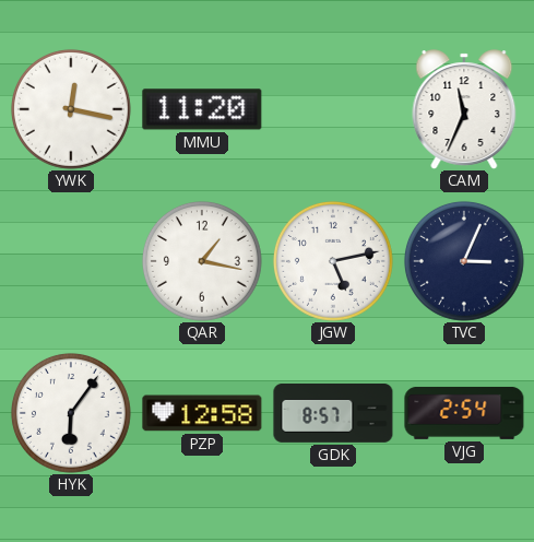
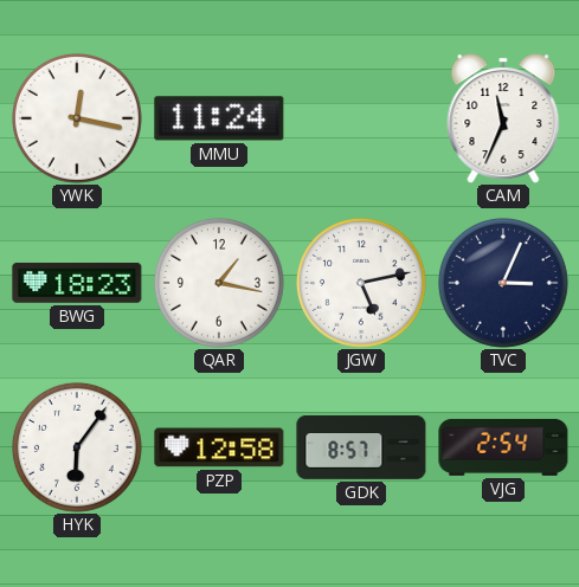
MMU: 11:20 -> 11:24
BWG: none -> 18:23
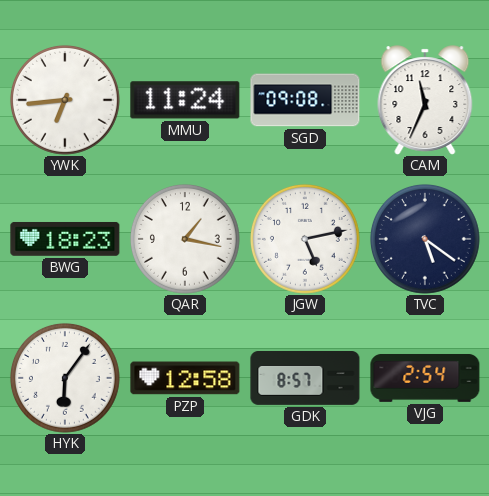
YWK: 12:17 -> 6:44
SGD: none -> 09:08
TVC: 3:04 -> 5:21
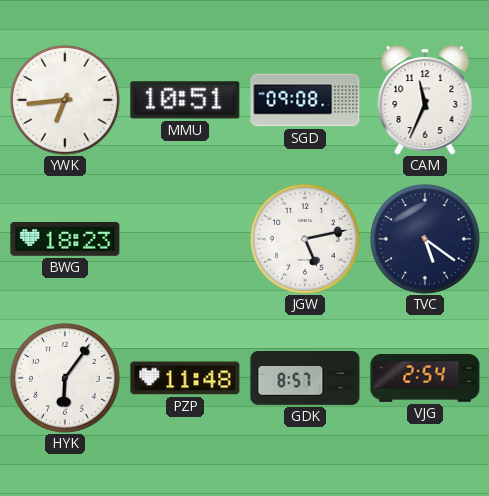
MMU: 11:24 -> 10:51
QAR: 1:17 -> none
PZP: 12:58 -> 11:48
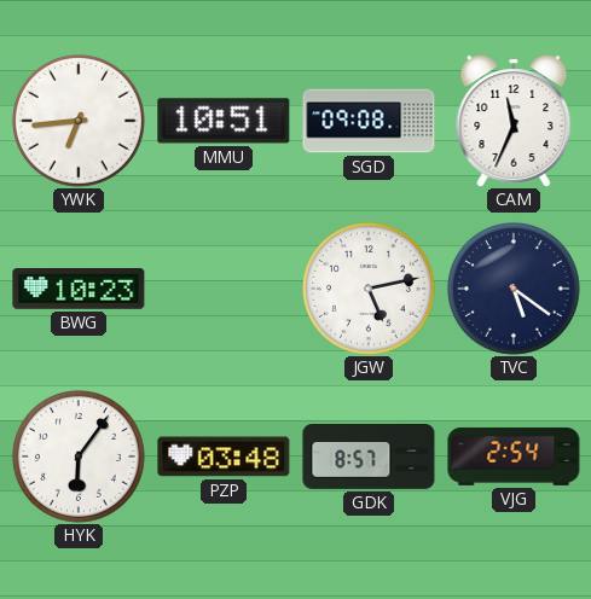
BWG: 18:23 -> 10:23
PZP: 11:48 -> 03:48
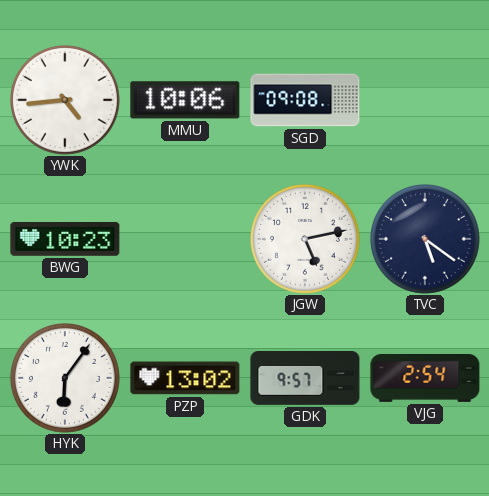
YWK: 6:44 -> 4:44
MMU: 10:51 -> 10:06
CAM: 11:34 -> none
PZP: 03:48 -> 13:02
GDK: 8:57 -> 9:57
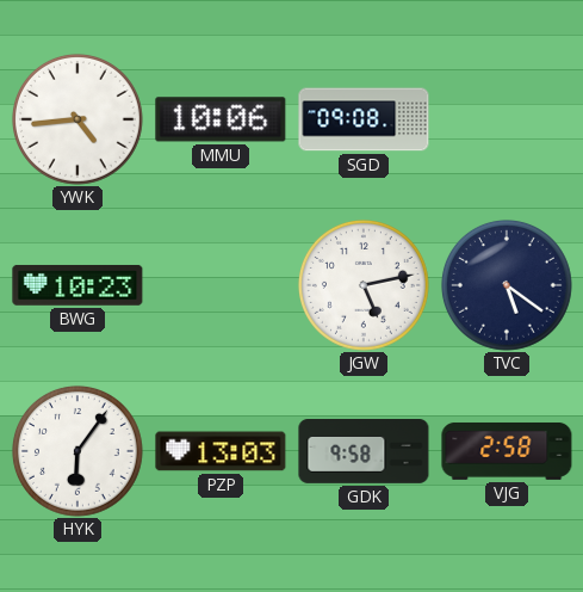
PZP: 13:02 -> 13:03
GDK: 9:57 -> 9:58
VJG: 2:54 -> 2:58
